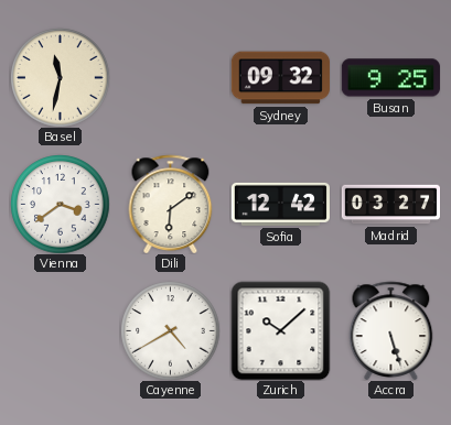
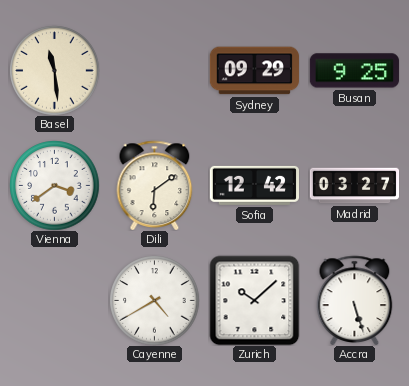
Basel: 11:32 -> 11:29
Sydney: 09:32 -> 09:29
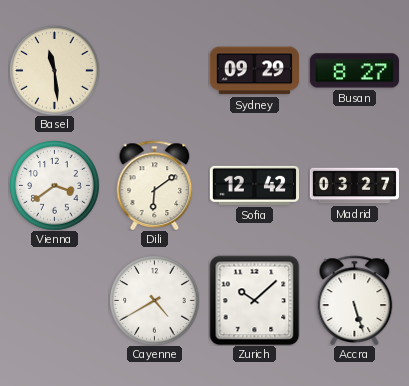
Busan: 9:25 -> 8:27
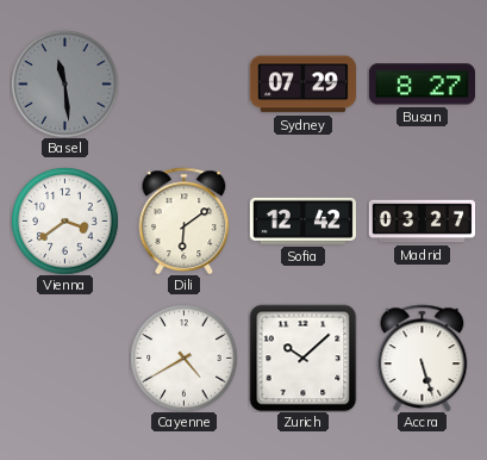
Basel dial: cream -> grey
Sydney: 09:29 -> 07:29
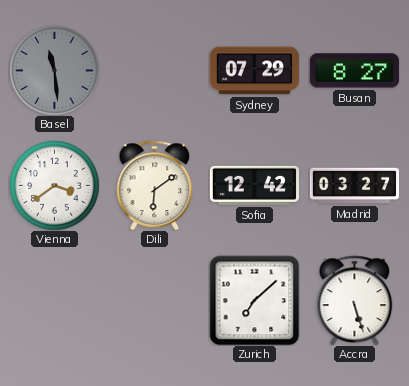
Cayenne: 4:40 -> none
Zurich: 10:08 -> 7:08
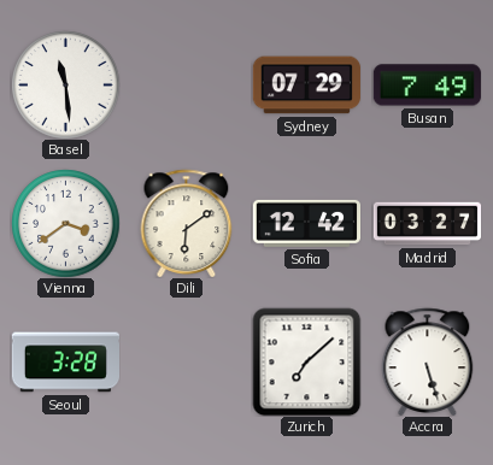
Basel dial: grey -> white
Busan: 8:27 -> 7:49
Seoul: none -> 3:28
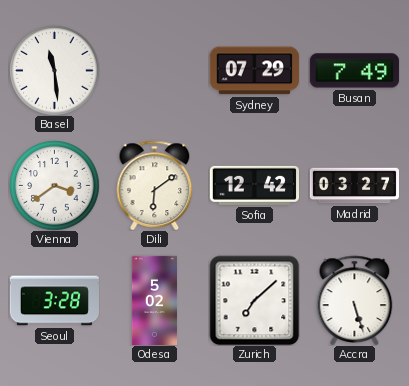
Odesa: none -> 5:02
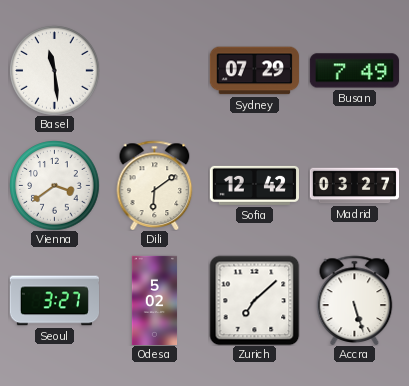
Seoul: 3:28 -> 3:27
